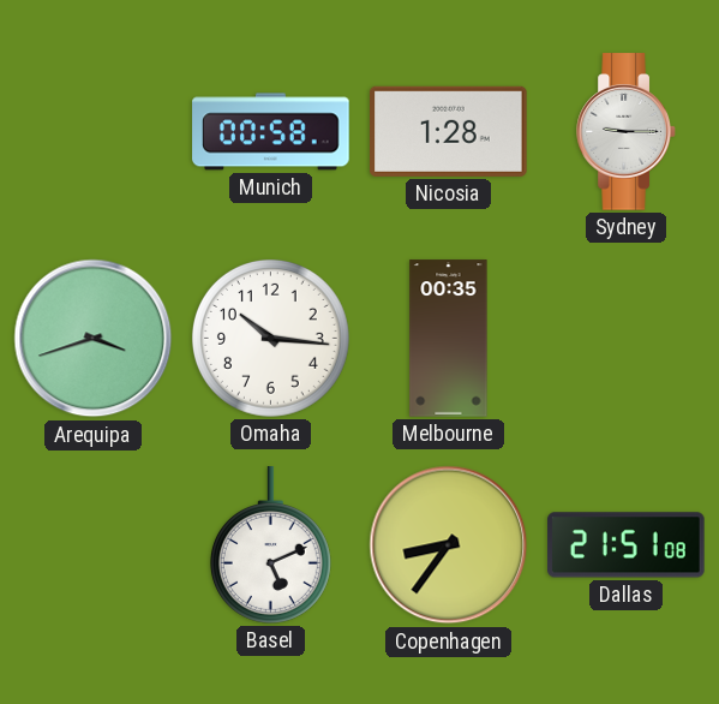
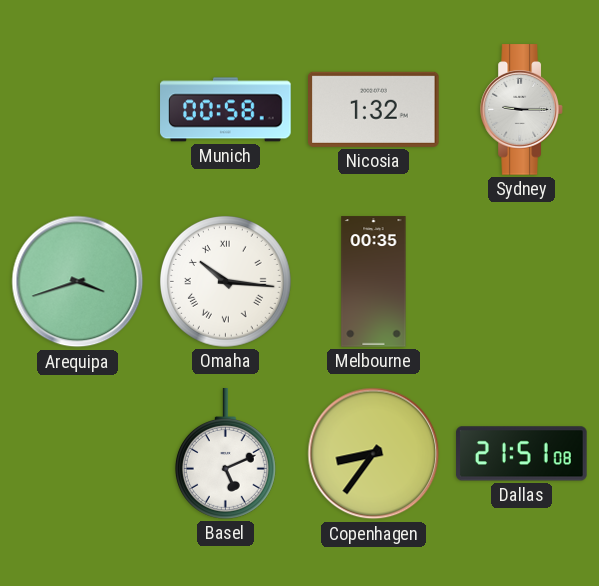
Nicosia: 1:28 -> 1:32
Omaha numerals: Arabic -> Roman
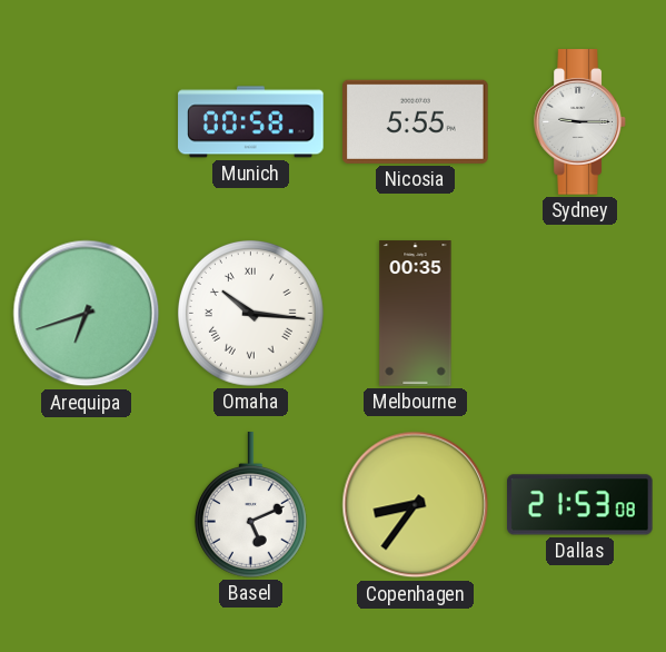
Nicosia: 1:32 -> 5:55
Arequipa: 3:42 -> 6:42
Dallas: 21:51 -> 21:53
